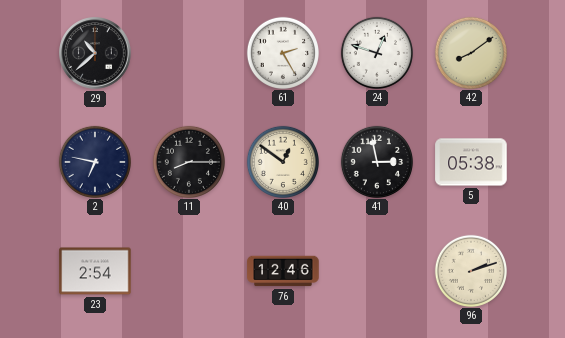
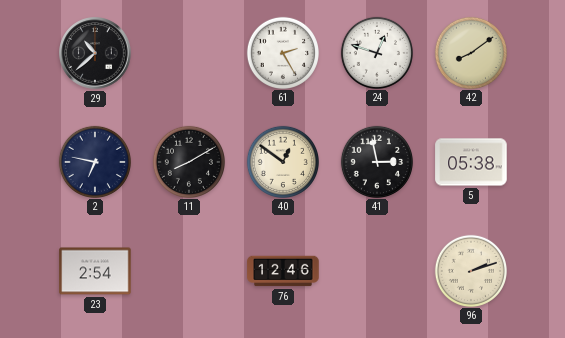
11: 8:15 -> 8:10
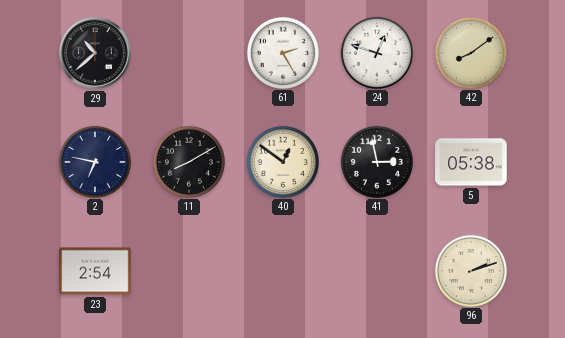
76: 12:46 -> none
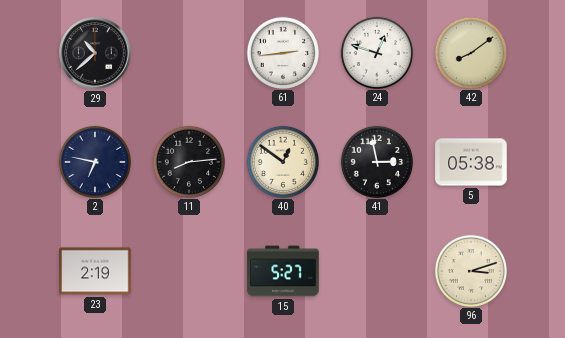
61: 2:25 -> 2:44
11: 8:10 -> 8:14
23: 2:54 -> 2:19
15: none -> 5:27
96: 2:12 -> 3:12
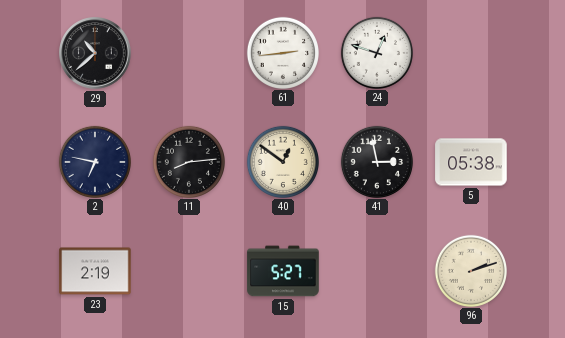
42: 8:09 -> none
96: 3:12 -> 2:12
